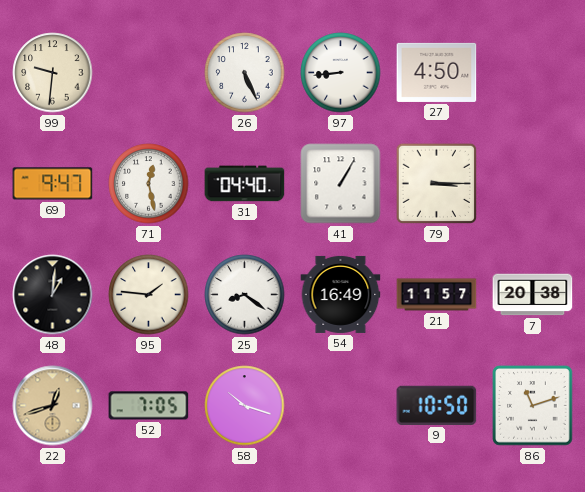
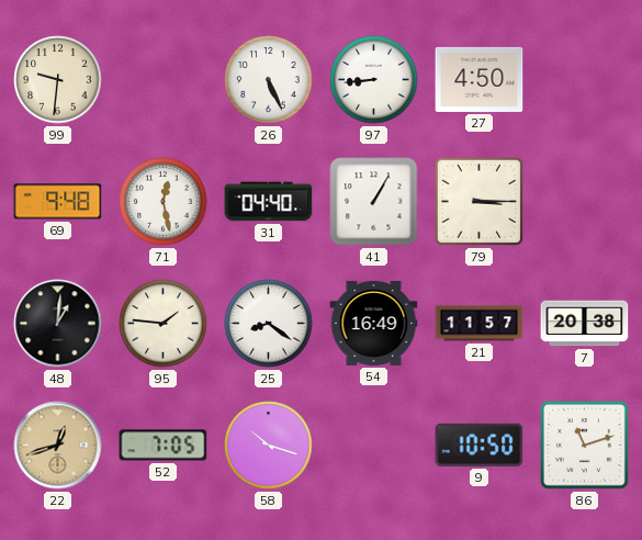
69: 9:47 -> 9:48
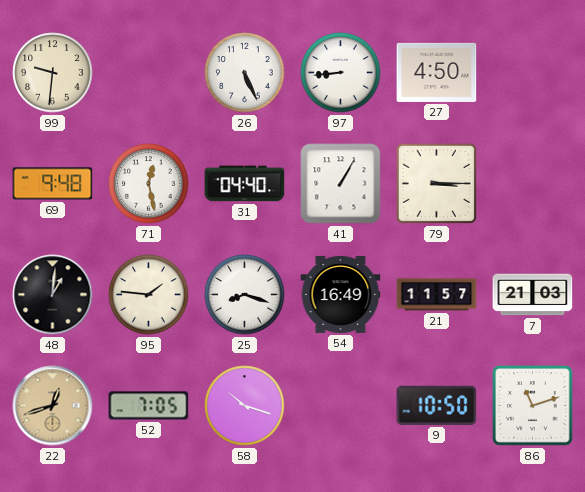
25: 8:21 -> 8:18
7: 20:38 -> 21:03
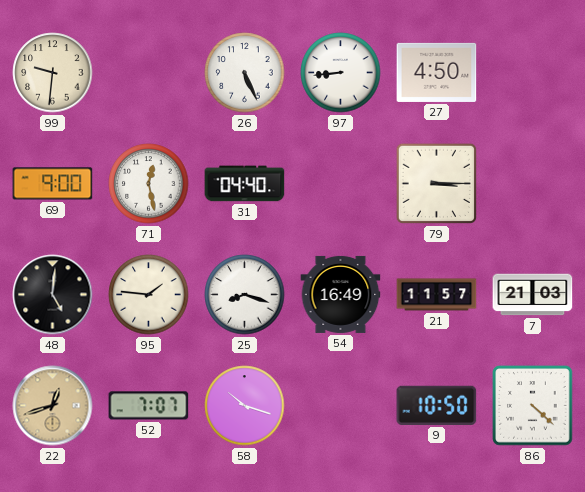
69: 9:48 -> 9:00
41: 1:05 -> none
48: 1:01 -> 5:01
52: 7:05 -> 7:07
86: 11:12 -> 4:22
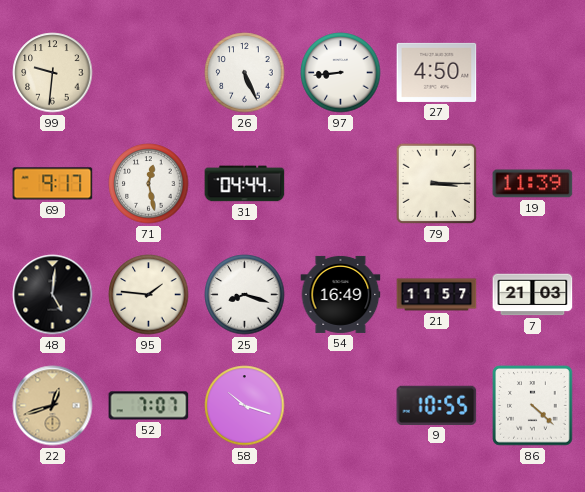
69: 9:00 -> 9:17
31: 04:40 -> 04:44
19: none -> 11:39
9: 10:50 -> 10:55
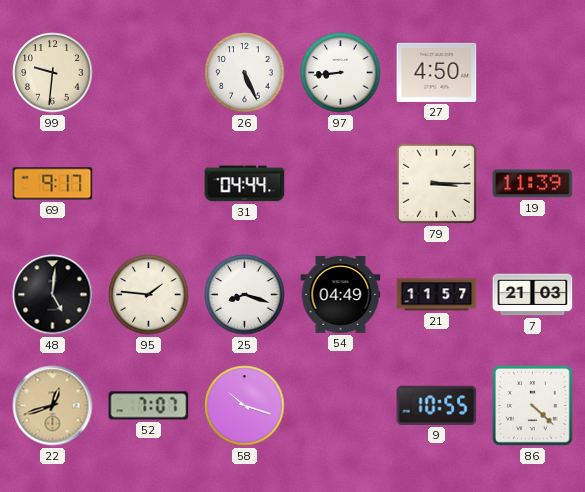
71: 12:28 -> none
54: 16:49 -> 04:49
